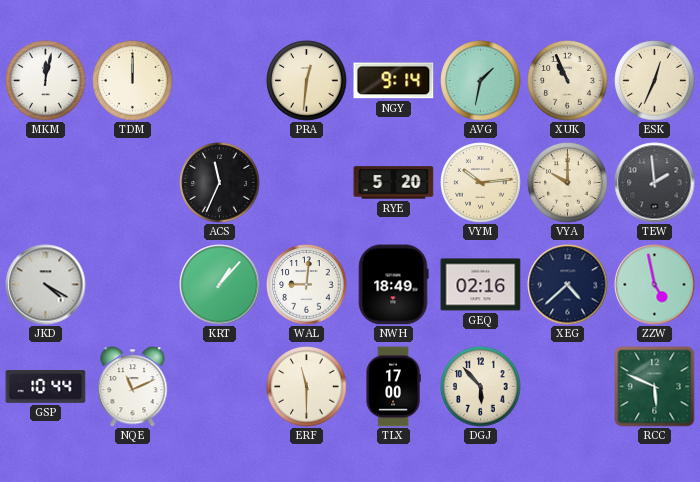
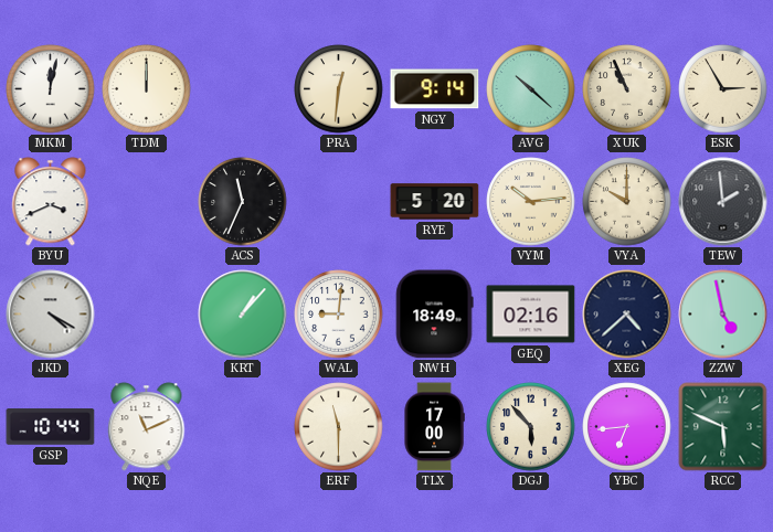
AVG: 1:32 -> 10:22
ESK: 12:34 -> 2:55
BYU: none -> 3:41
YBC: none -> 6:44
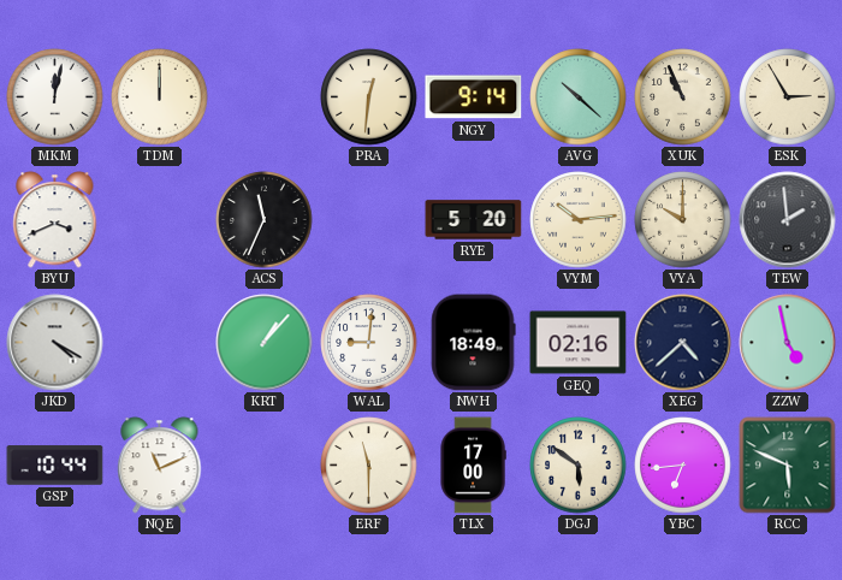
DGJ: 5:53 -> 5:51
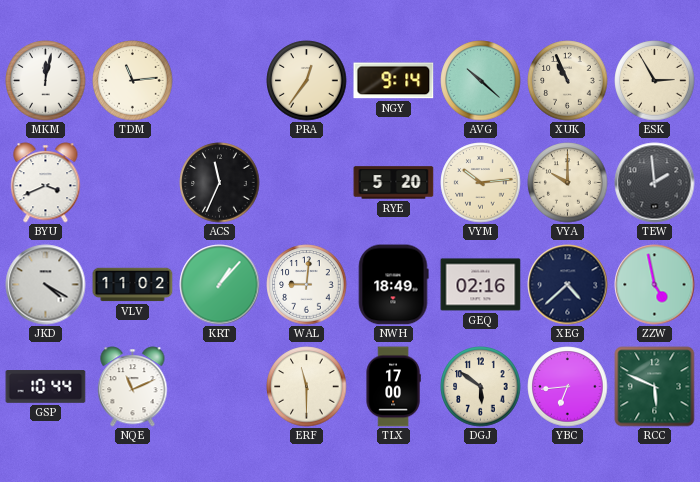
TDM: 12:00 -> 11:14
PRA: 12:31 -> 12:36
VLV: none -> 11:02
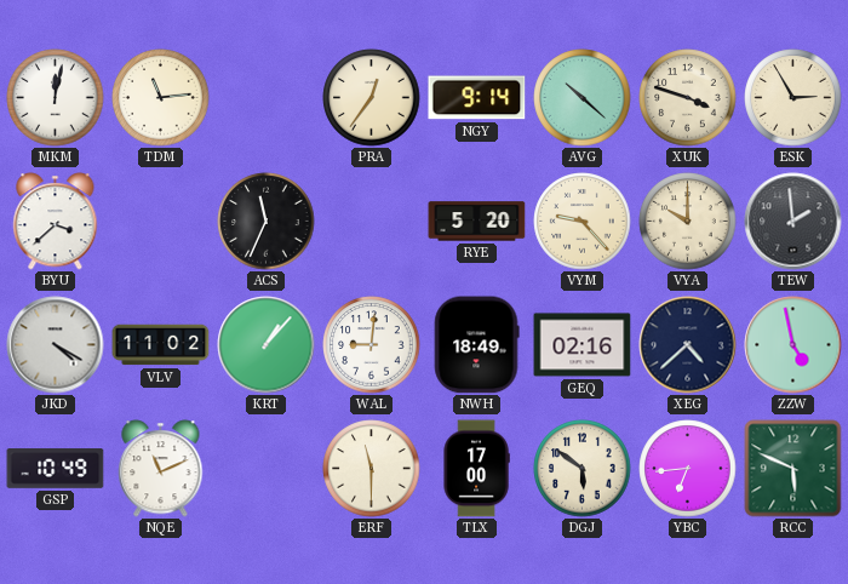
XUK: 10:56 -> 3:48
BYU: 3:41 -> 3:38
VYM: 10:14 -> 9:23
GSP: 10:44 -> 10:49
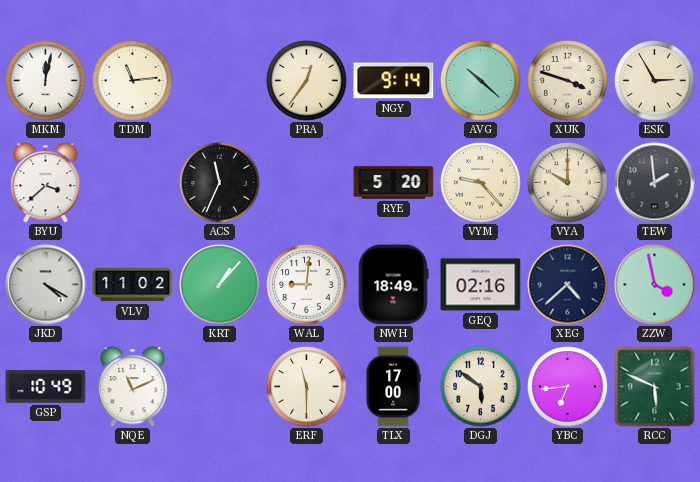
ZZW: 4:58 -> 3:58
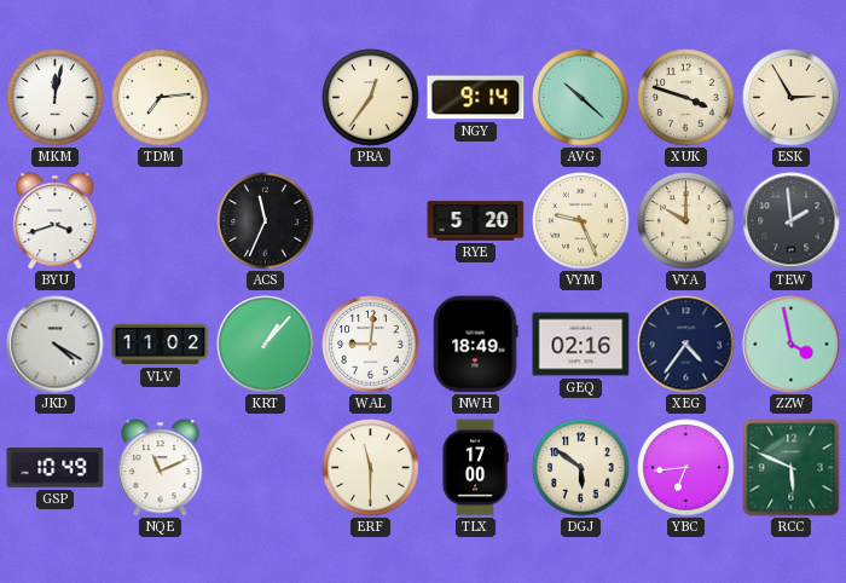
TDM: 11:14 -> 7:14
BYU: 3:38 -> 3:42
VYM: 9:23 -> 9:26
XEG: 4:38 -> 4:36
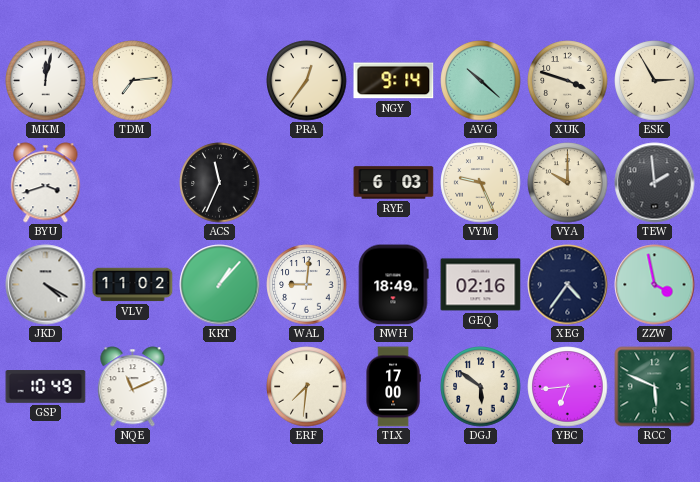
RYE: 5:20 -> 6:03
ERF: 11:30 -> 7:31
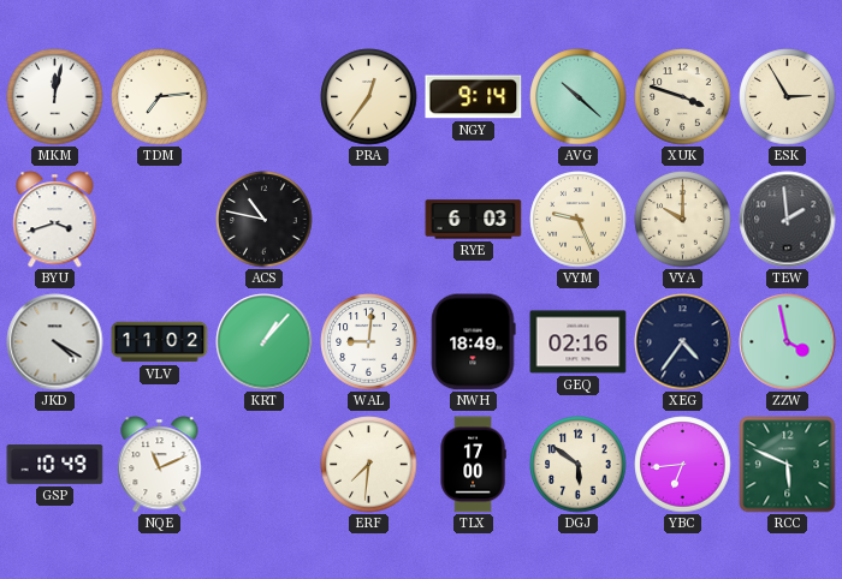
ACS: 11:34 -> 10:47
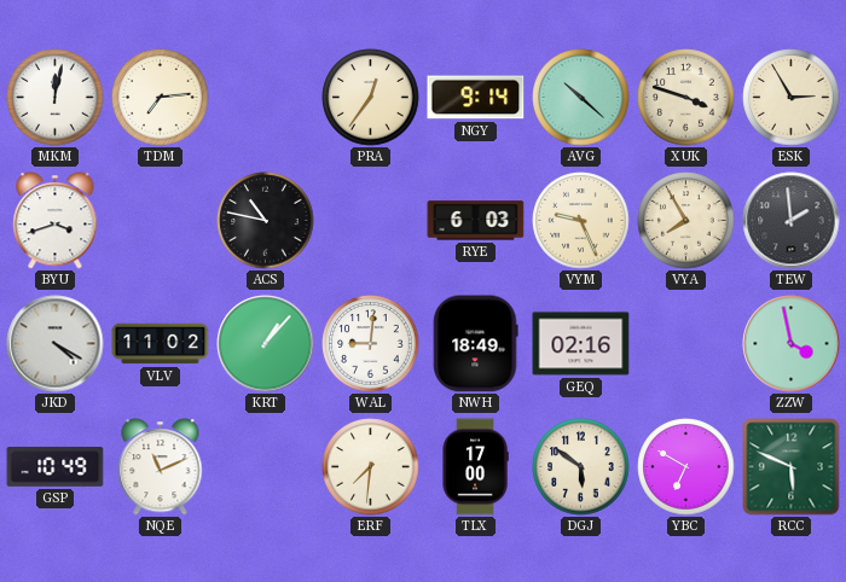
VYA: 10:00 -> 7:55
XEG: 4:36 -> none
YBC: 6:44 -> 6:50
